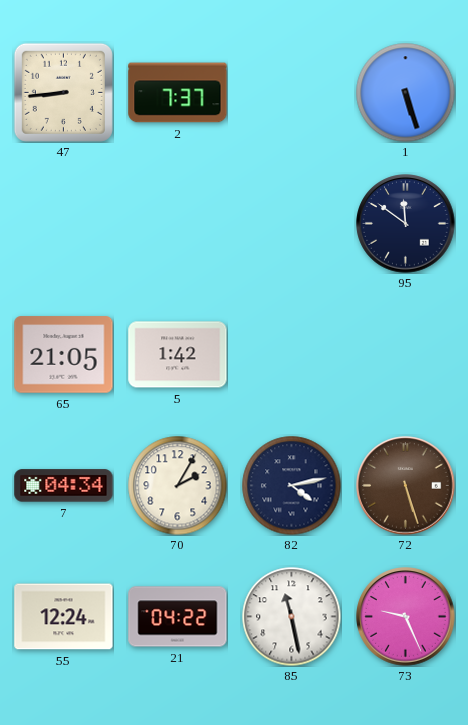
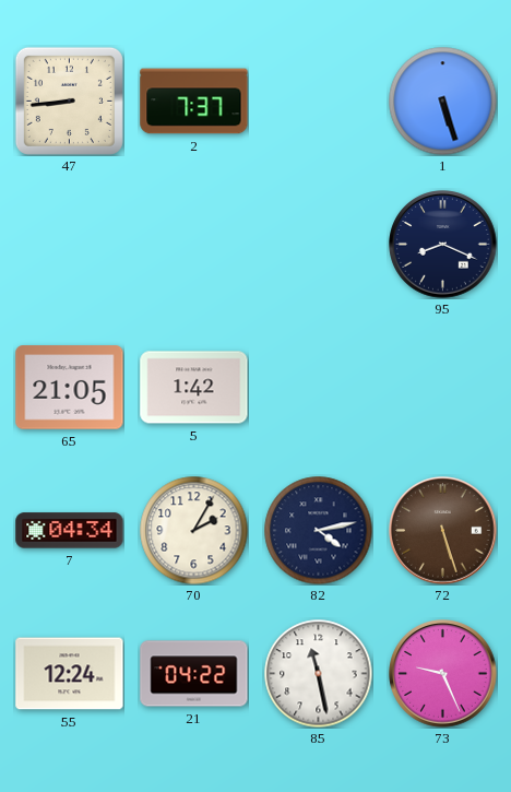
95: 11:51 -> 8:19
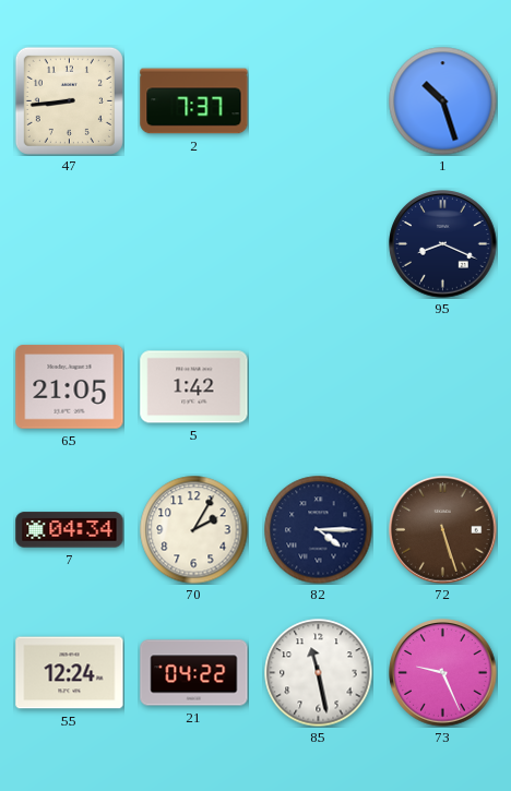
1: 5:27 -> 10:27
82: 4:13 -> 4:15
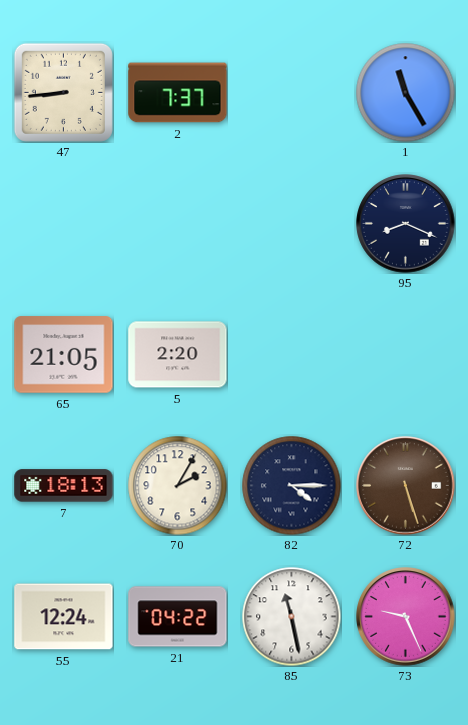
1: 10:27 -> 11:25
5: 1:42 -> 2:20
7: 04:34 -> 18:13
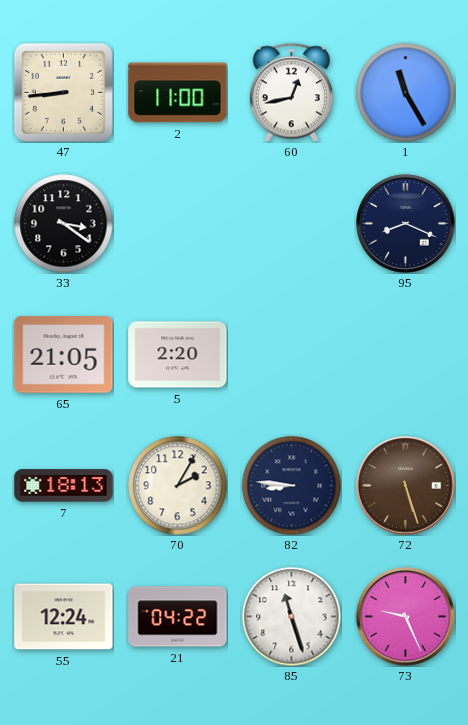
2: 7:37 -> 11:00
60: none -> 12:43
33: none -> 3:21
82: 4:15 -> 8:46
85: 11:28 -> 11:27
